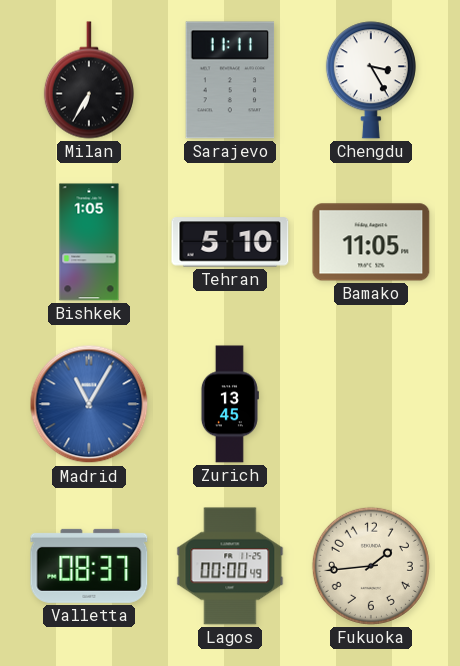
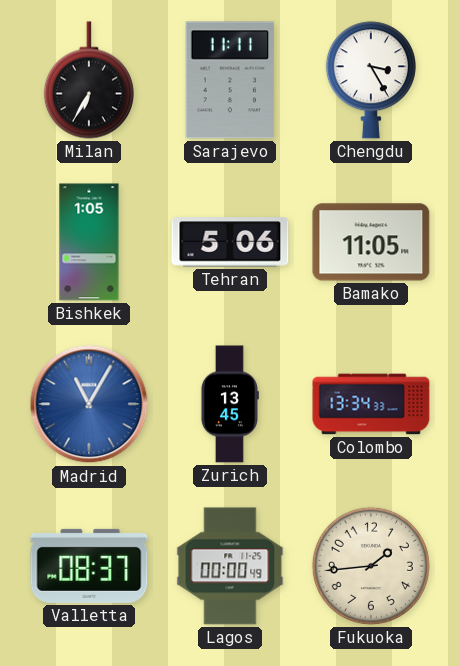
Tehran: 5:10 -> 5:06
Colombo: none -> 13:34
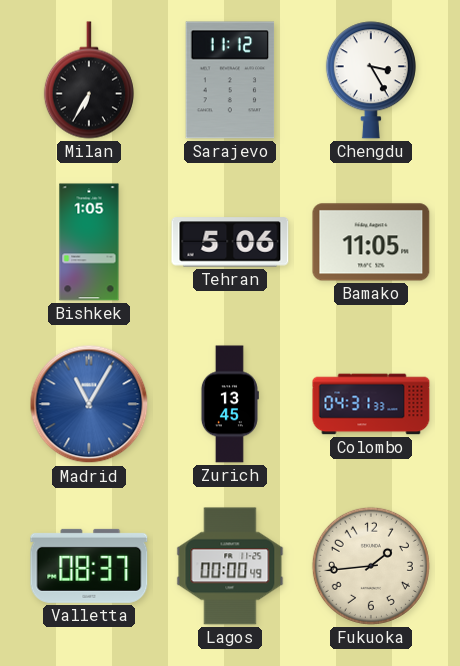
Sarajevo: 11:11 -> 11:12
Colombo: 13:34 -> 04:31
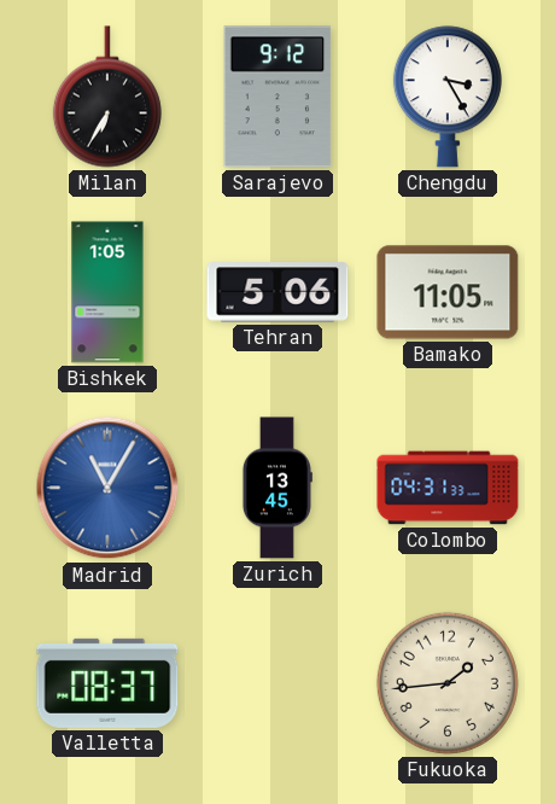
Sarajevo: 11:12 -> 9:12
Lagos: 00:00 -> none
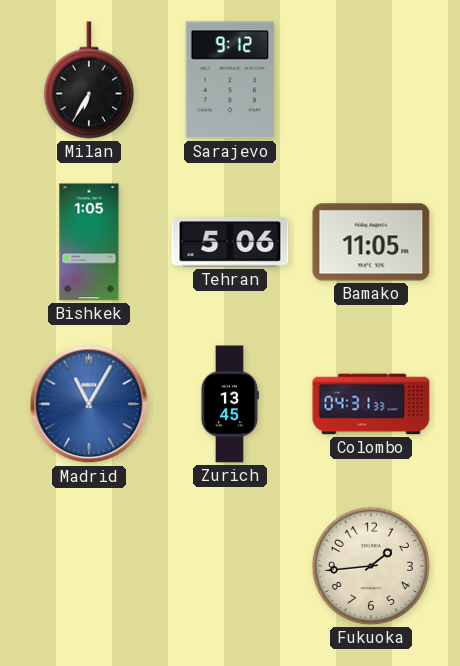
Chengdu: 3:25 -> none
Valletta: 08:37 -> none
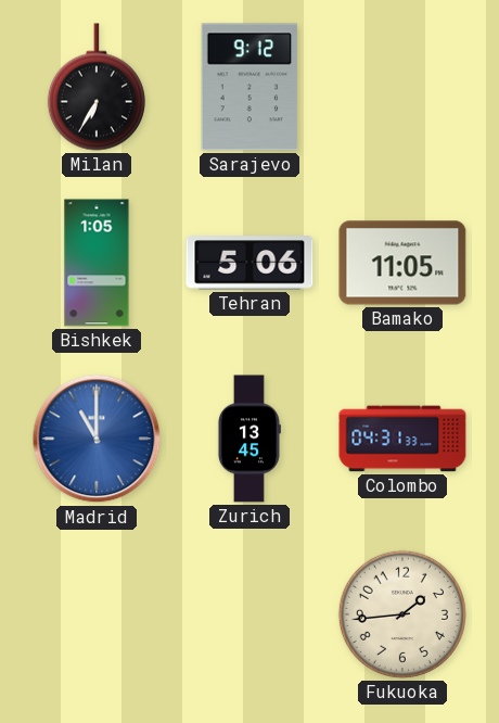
Madrid: 11:05 -> 11:00
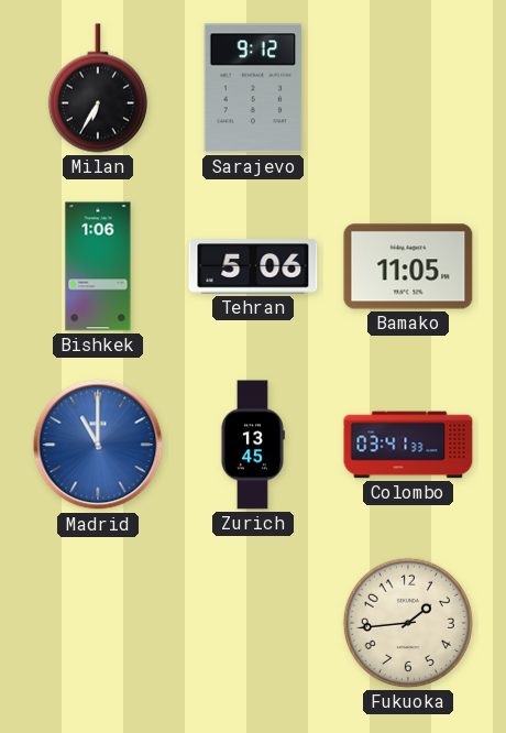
Bishkek: 1:05 -> 1:06
Colombo: 04:31 -> 03:41
